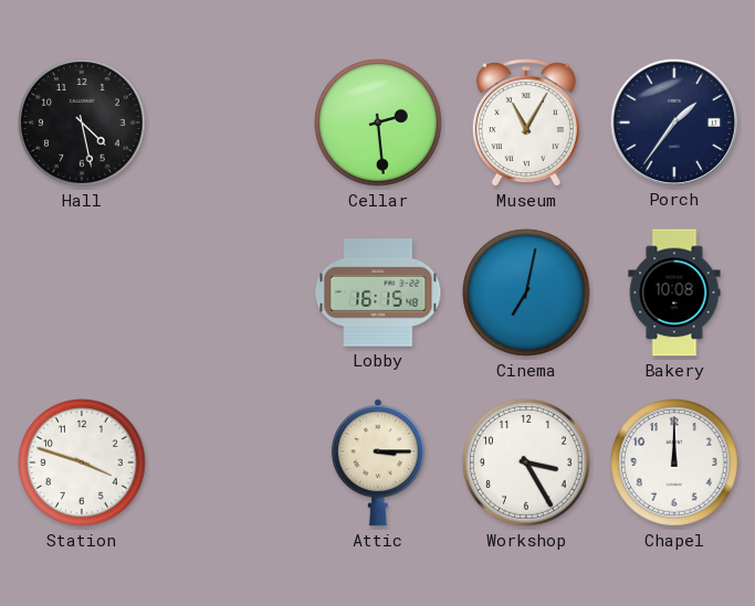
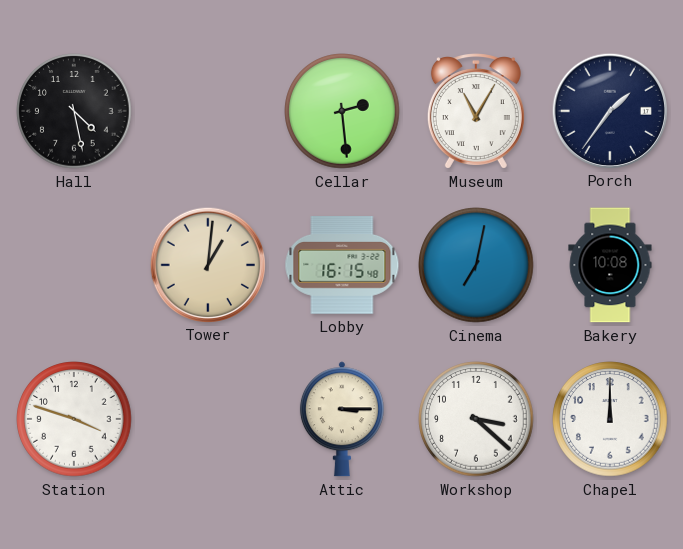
Tower: none -> 1:01
Workshop: 3:25 -> 3:22
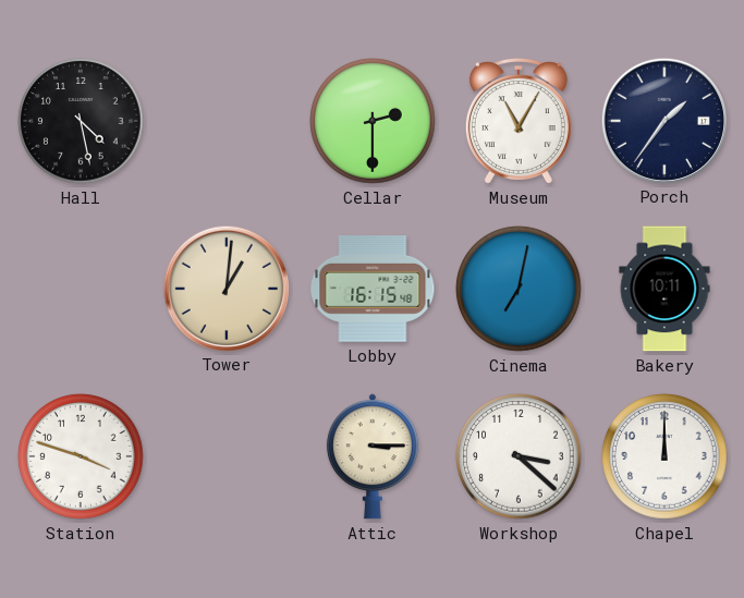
Cellar: 2:29 -> 2:30
Bakery: 10:08 -> 10:11
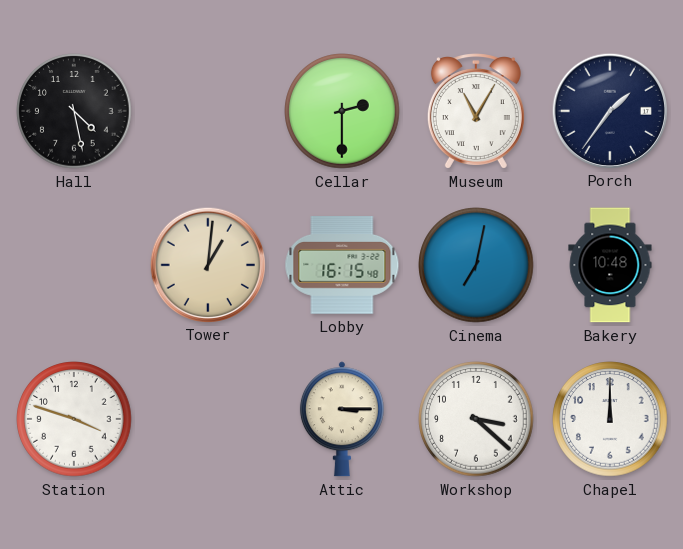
Bakery: 10:11 -> 10:48
